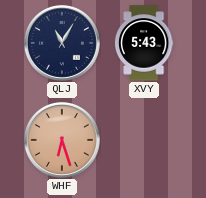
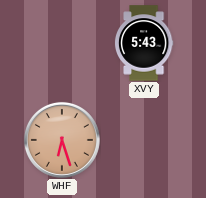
QLJ: 11:05 -> none
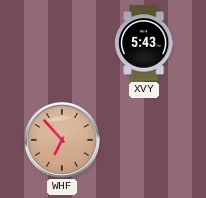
WHF: 6:27 -> 6:53
